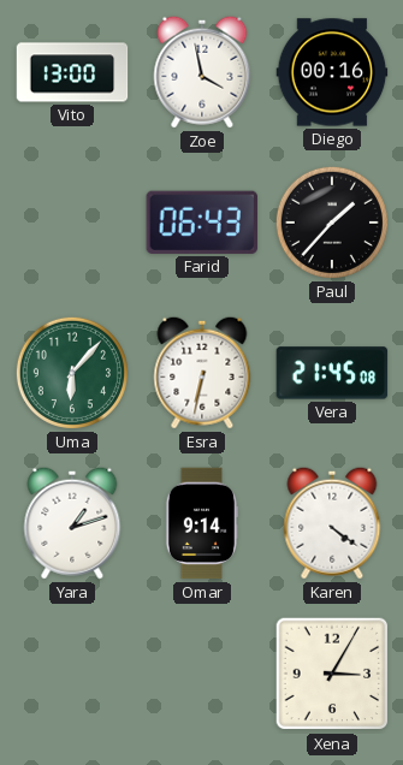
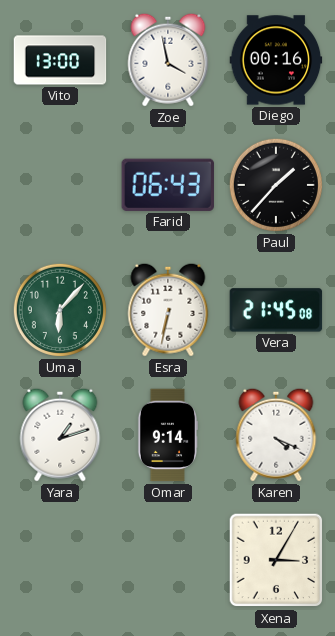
Karen: 4:21 -> 4:19
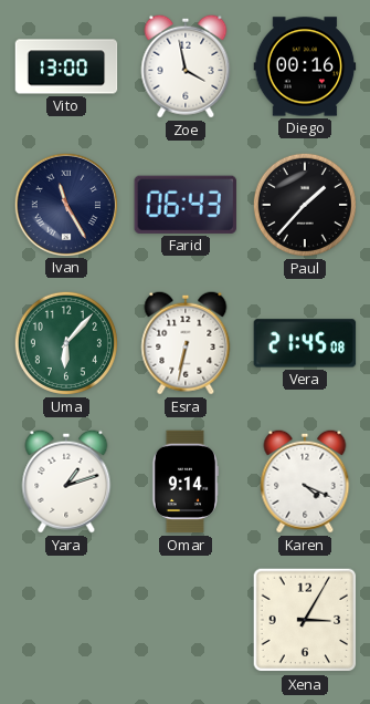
Ivan: none -> 11:25
